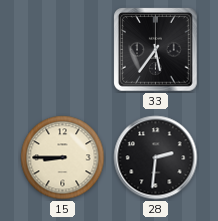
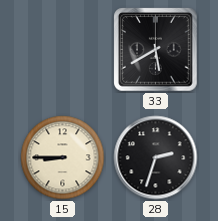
33: 5:36 -> 5:40
28: 2:31 -> 2:33
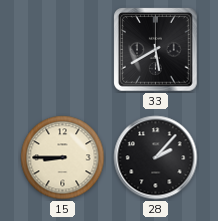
28: 2:33 -> 2:07
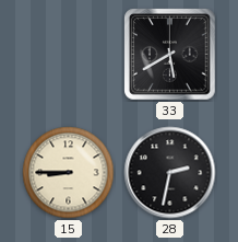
28: 2:07 -> 2:32
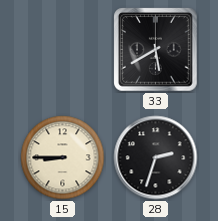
28: 2:32 -> 2:33
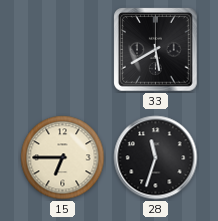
15: 8:45 -> 6:45
28: 2:33 -> 11:33
